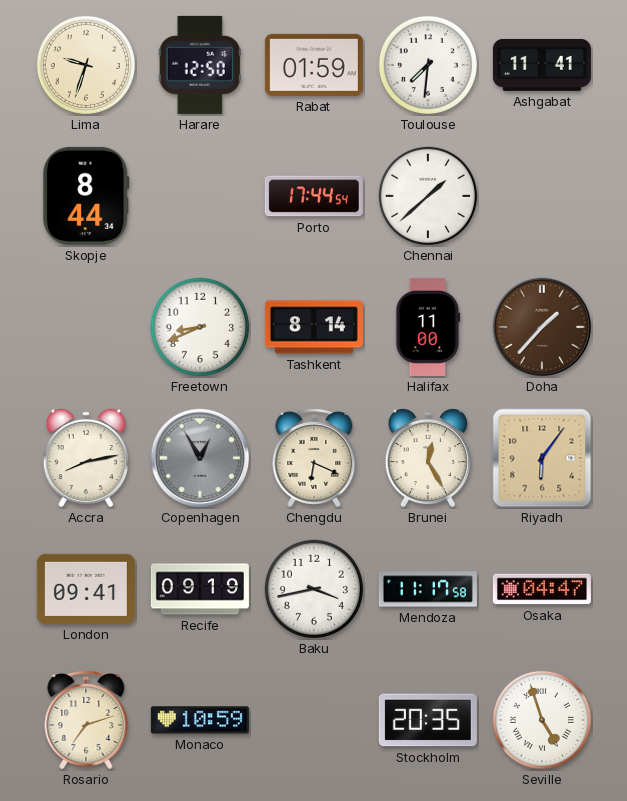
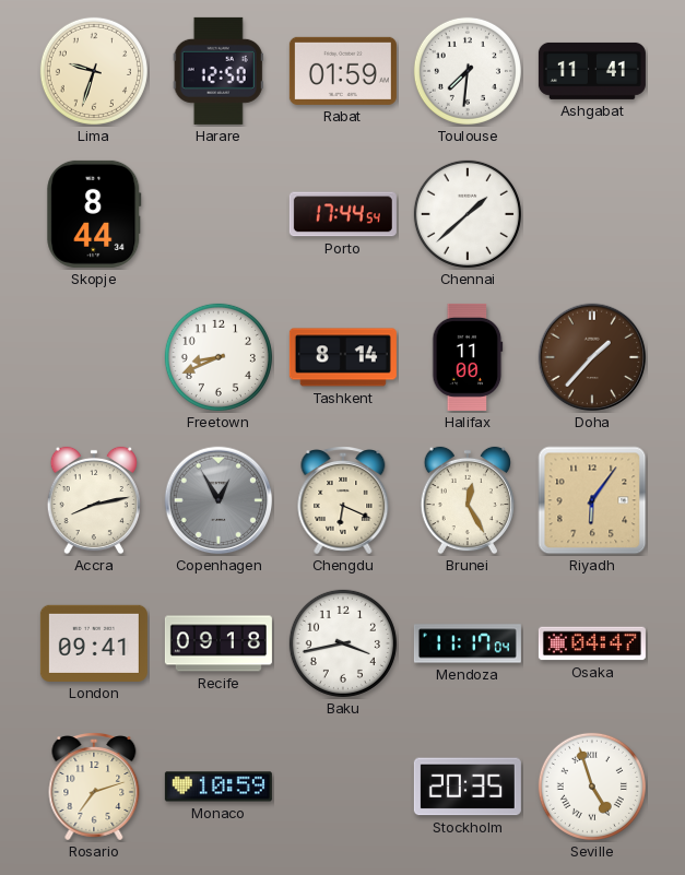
Recife: 09:19 -> 09:18
Mendoza: 11:17:58 -> 11:17:04
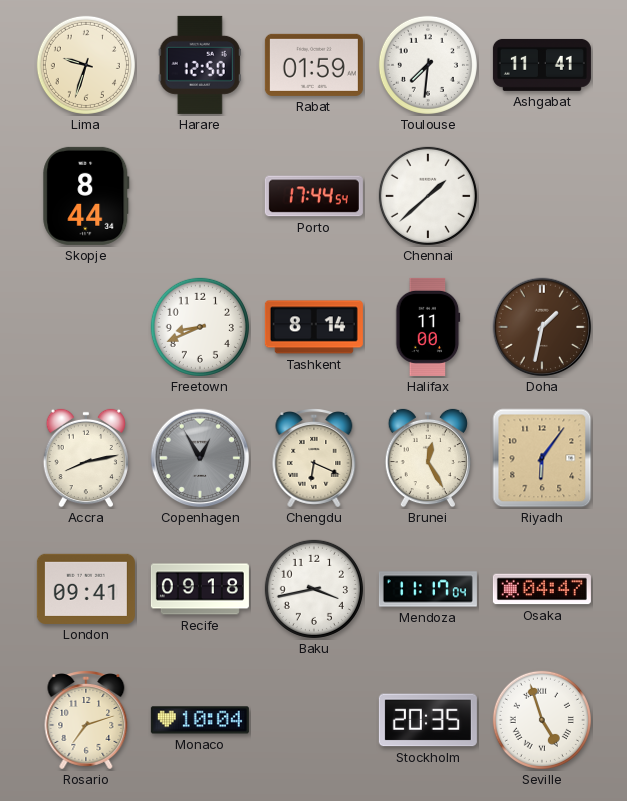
Doha: 1:37 -> 1:32
Monaco: 10:59 -> 10:04
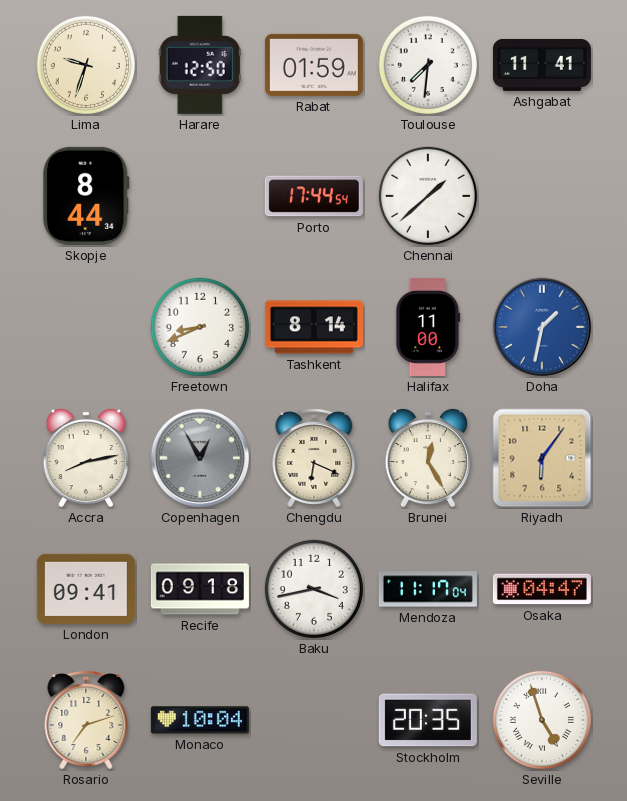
Doha dial: brown -> blue
